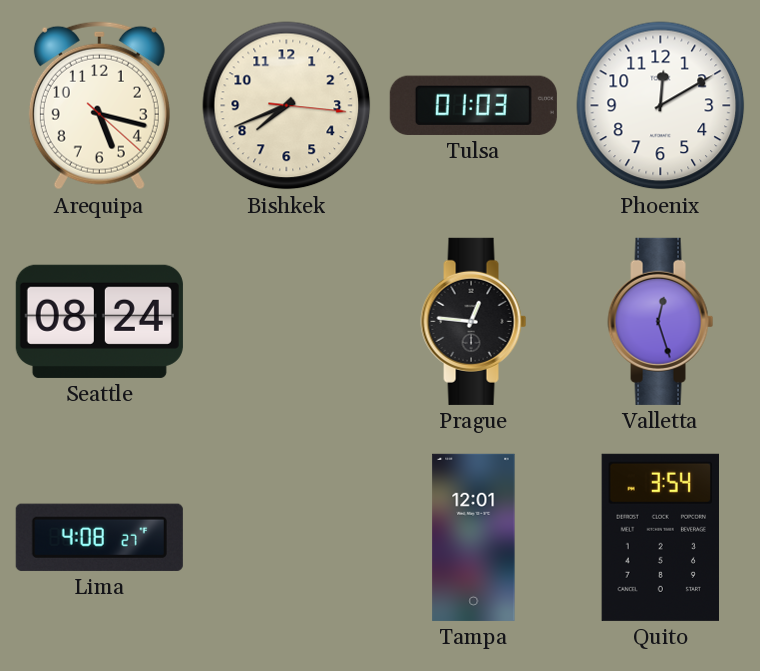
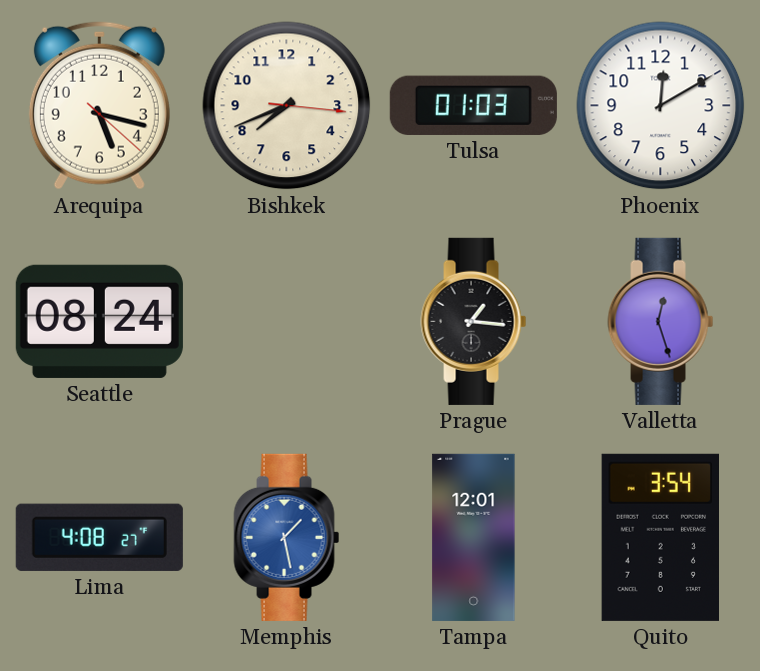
Prague: 12:46 -> 1:16
Memphis: none -> 1:28
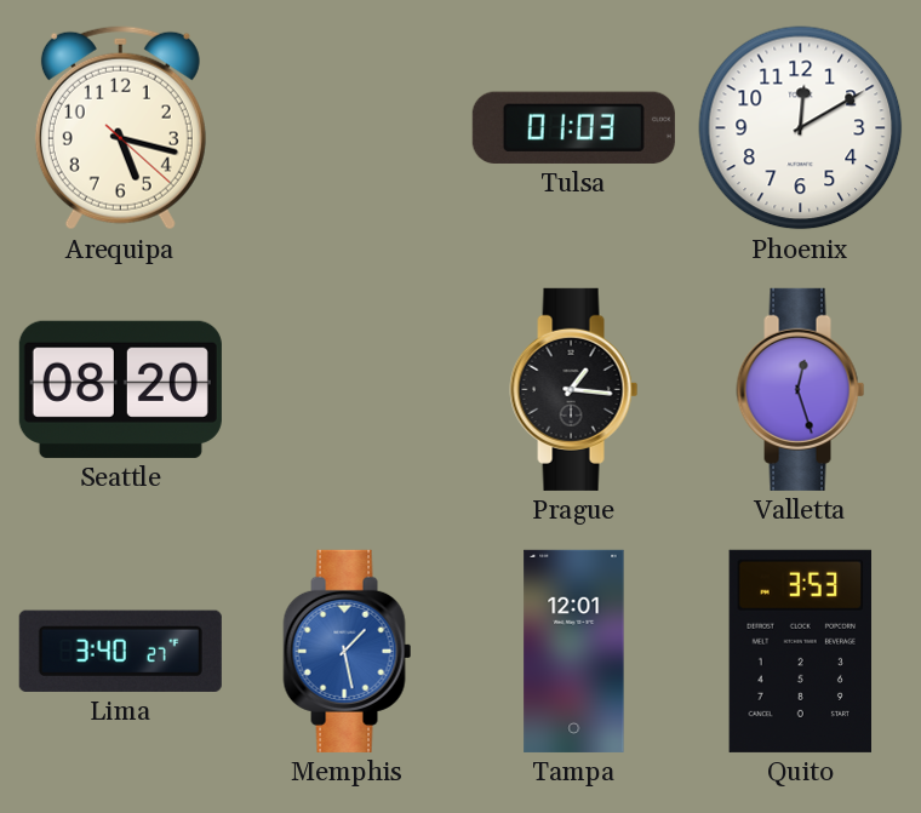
Bishkek: 7:41 -> none
Seattle: 08:24 -> 08:20
Lima: 4:08 -> 3:40
Quito: 3:54 -> 3:53
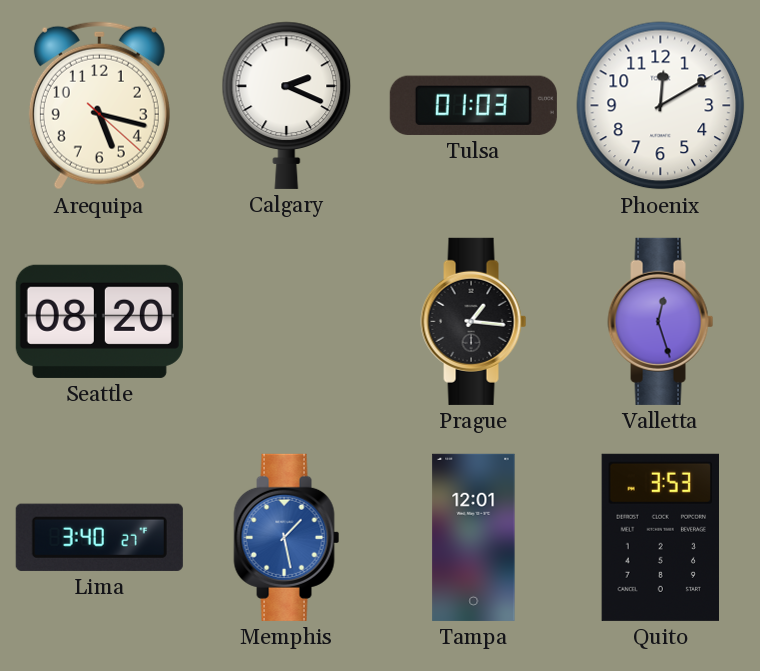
Calgary: none -> 2:19
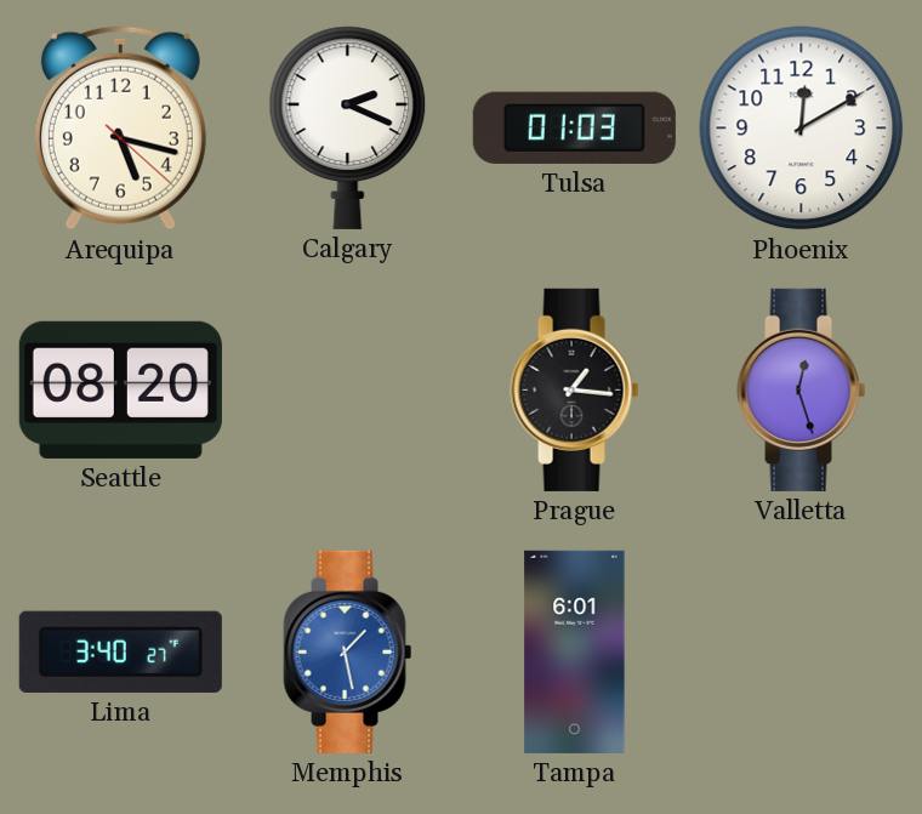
Tampa: 12:01 -> 6:01
Quito: 3:53 -> none
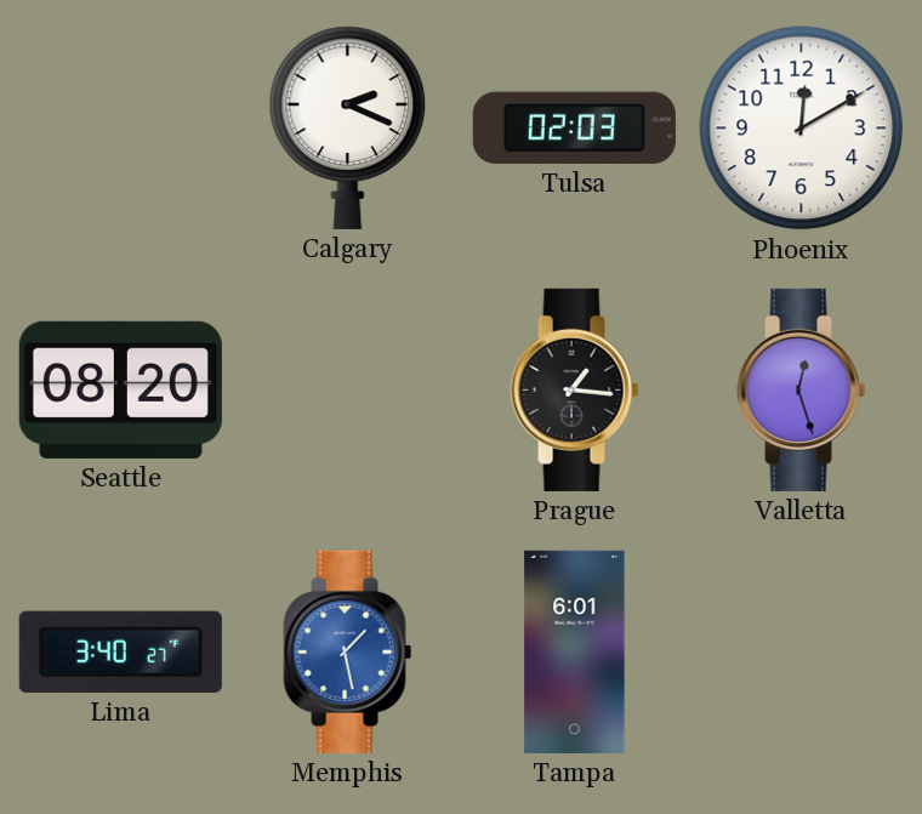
Arequipa: 5:17 -> none
Tulsa: 01:03 -> 02:03
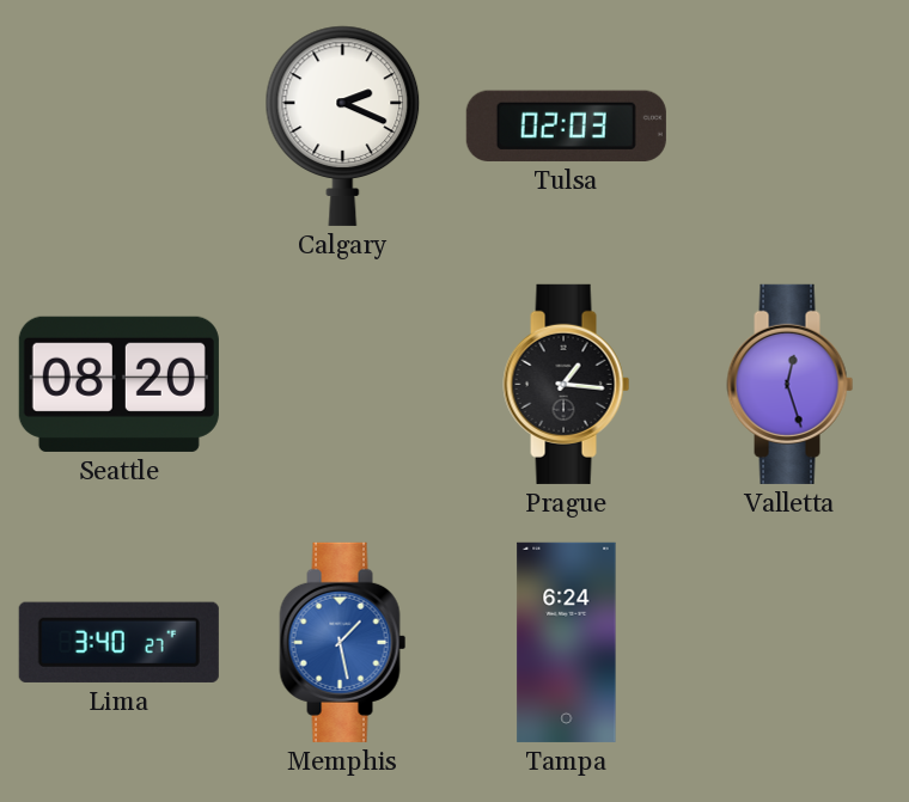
Phoenix: 12:10 -> none
Tampa: 6:01 -> 6:24
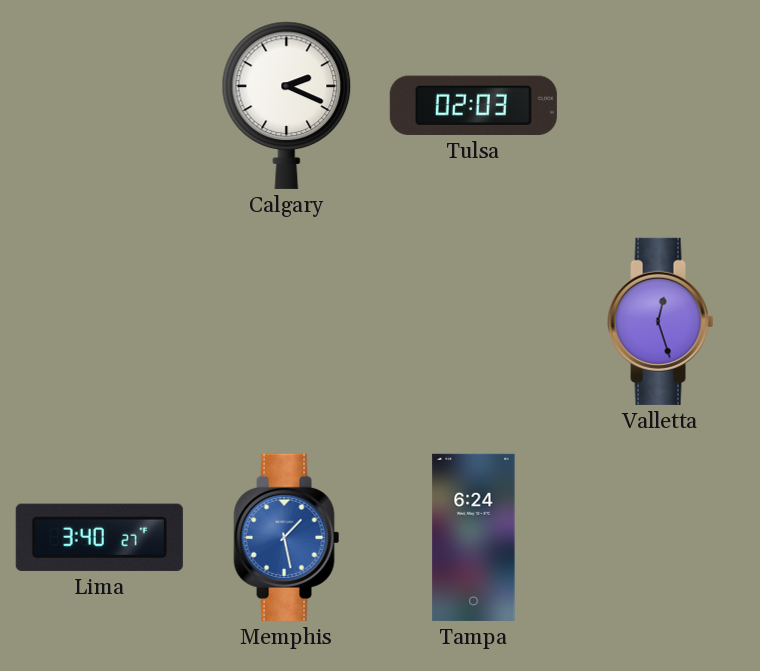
Seattle: 08:20 -> none
Prague: 1:16 -> none
